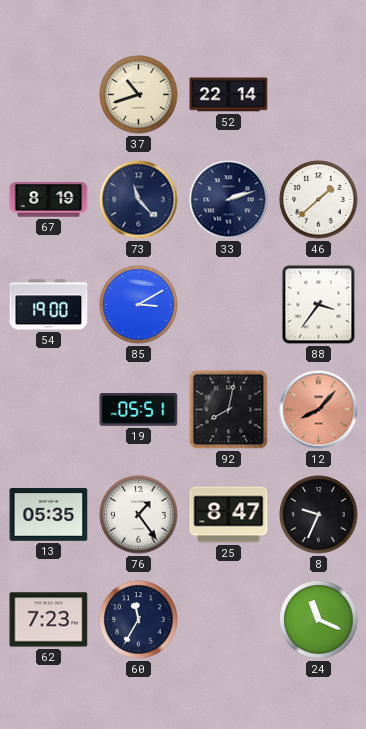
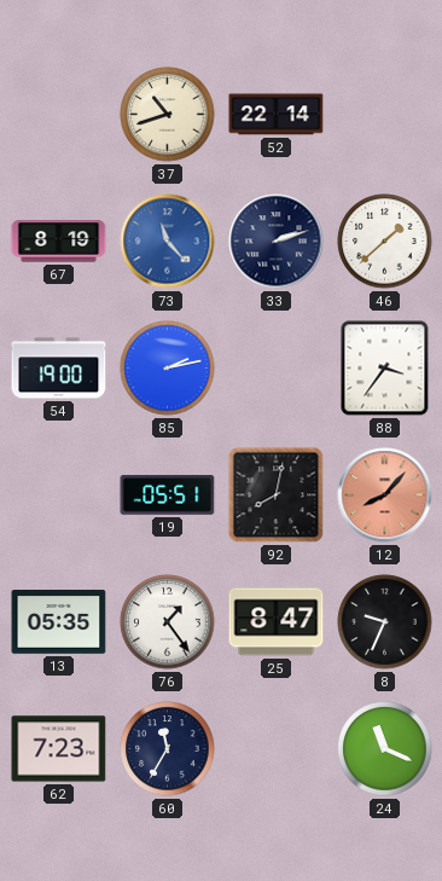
73 dial: navy -> blue
85: 3:10 -> 2:13
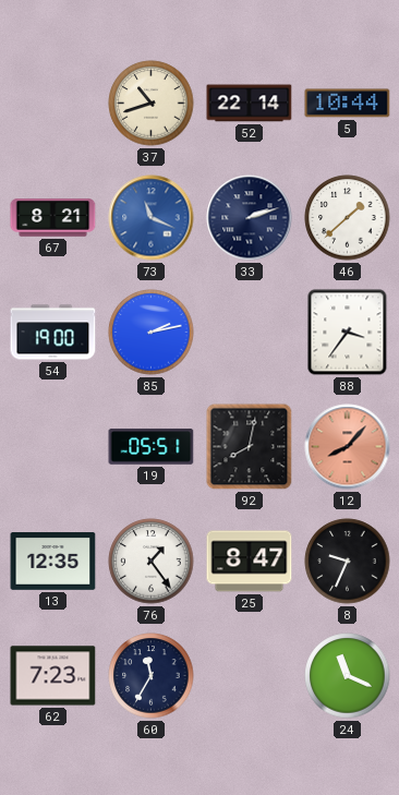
5: none -> 10:44
67: 8:19 -> 8:21
73: 11:23 -> 11:19
13: 05:35 -> 12:35
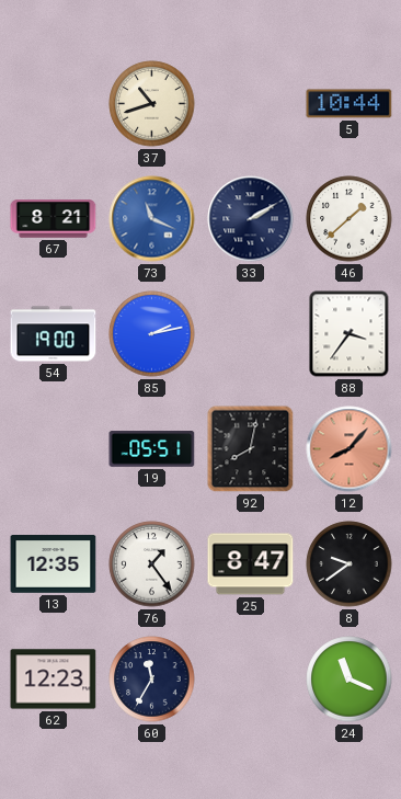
52: 22:14 -> none
33: 2:12 -> 2:10
8: 9:34 -> 9:39
62: 7:23 -> 12:23
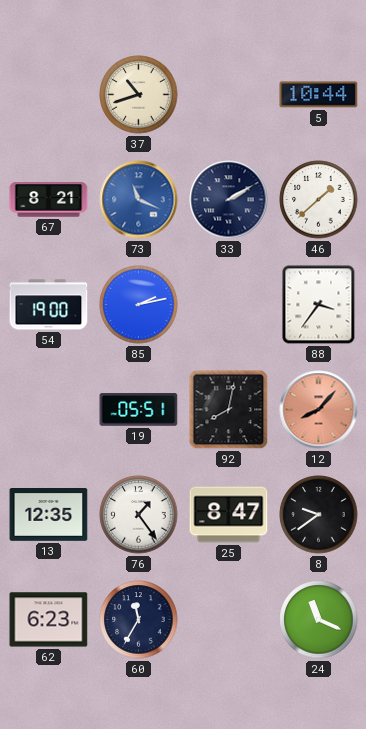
62: 12:23 -> 6:23
